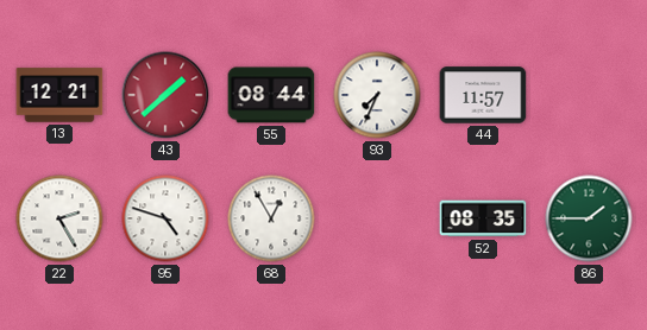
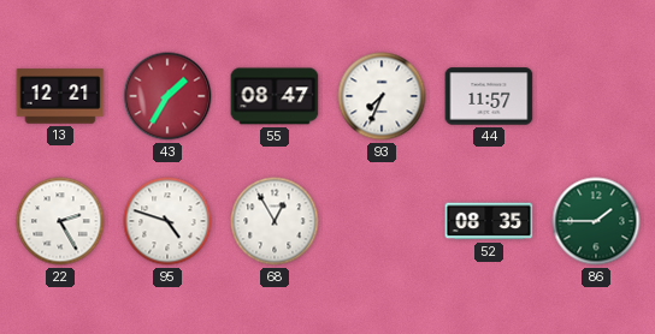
43: 1:38 -> 1:35
55: 08:44 -> 08:47
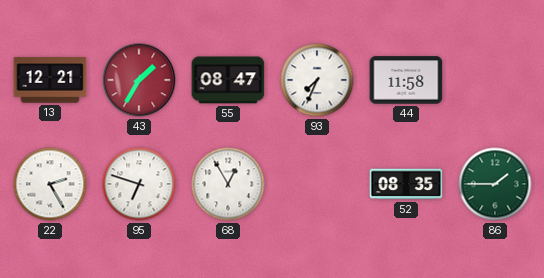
44: 11:57 -> 11:58
95: 4:48 -> 6:48
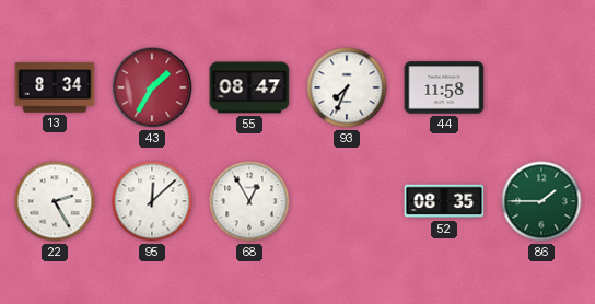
13: 12:21 -> 8:34
95: 6:48 -> 12:08
